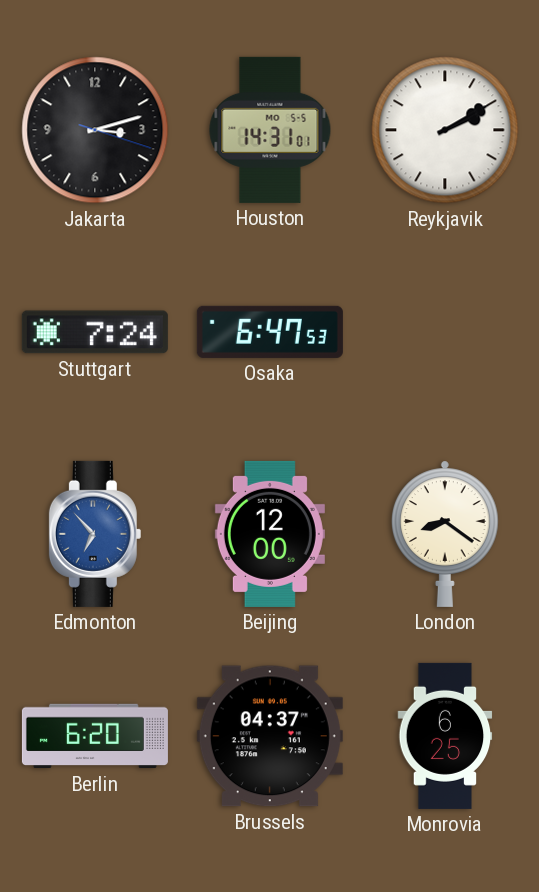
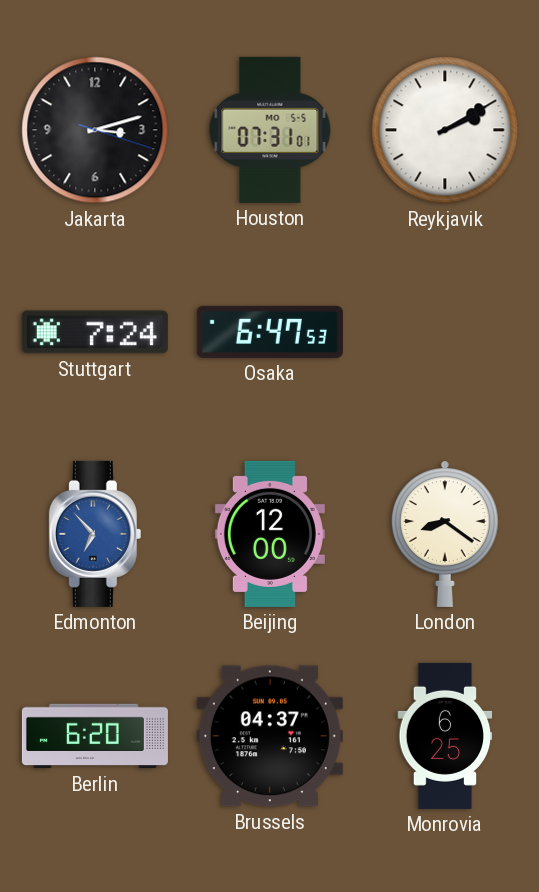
Houston: 14:31 -> 07:31
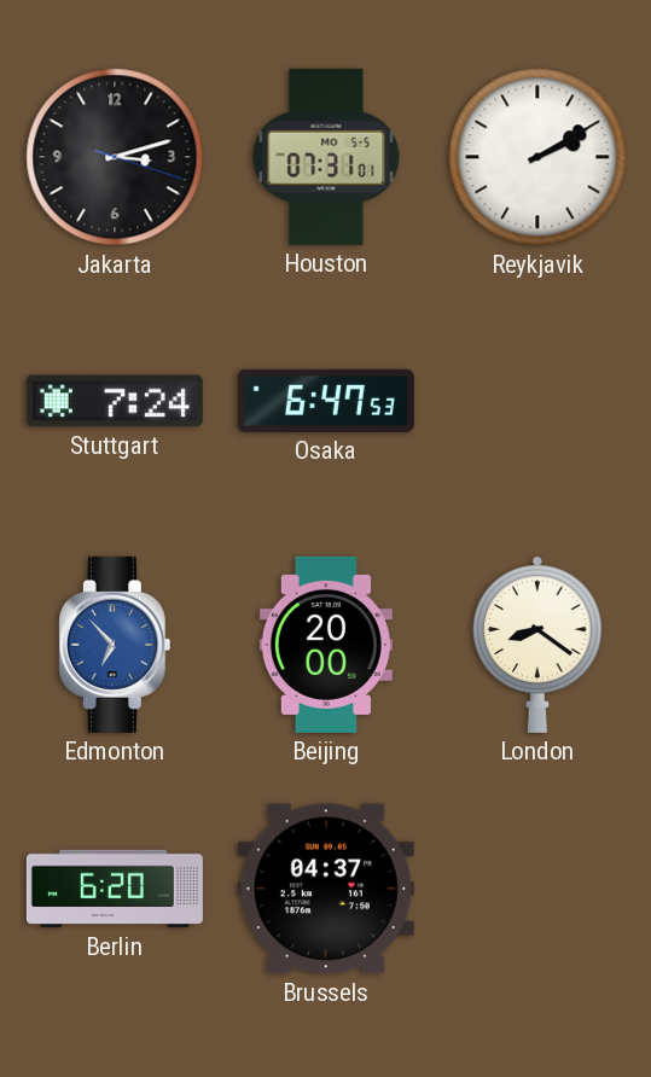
Beijing: 12:00 -> 20:00
Monrovia: 6:25 -> none
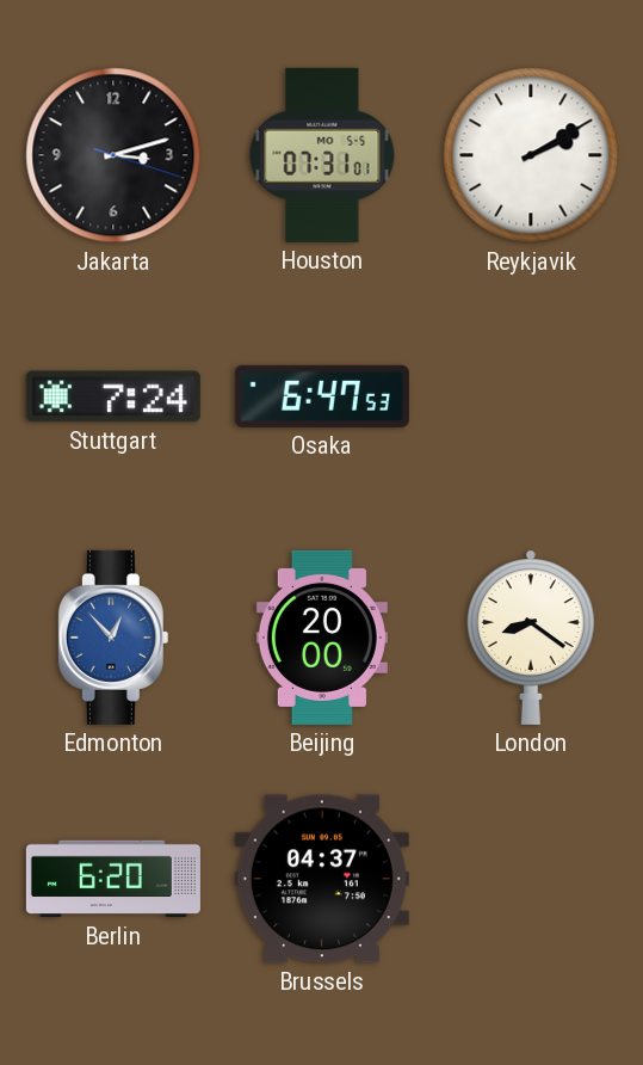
Edmonton: 6:53 -> 12:53
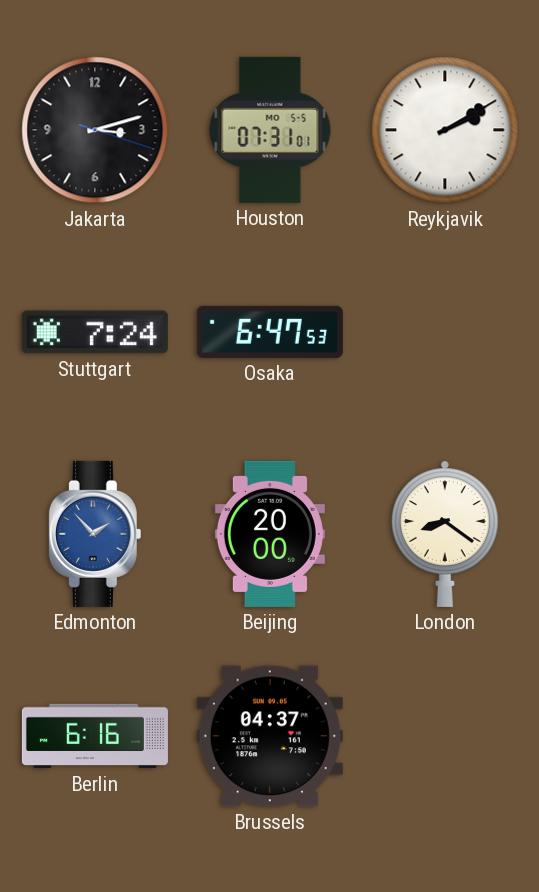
Edmonton: 12:53 -> 1:53
Berlin: 6:20 -> 6:16
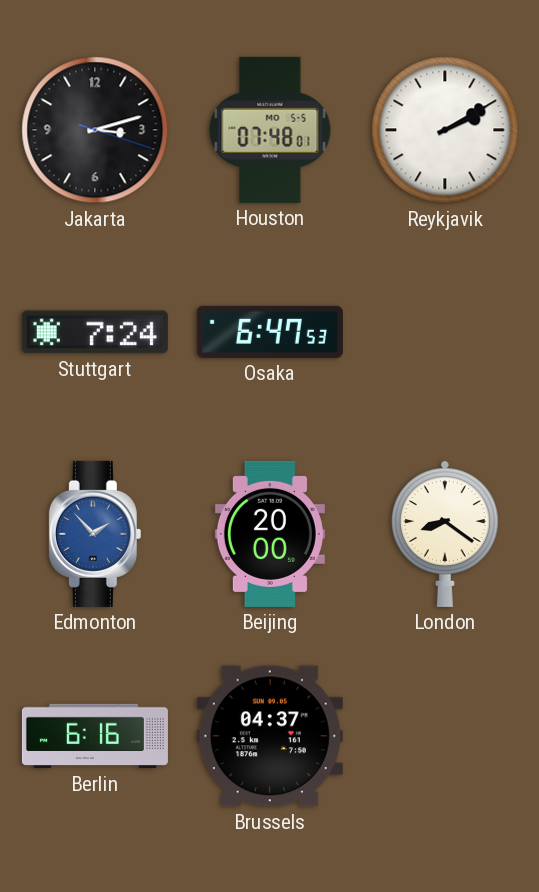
Houston: 07:31 -> 07:48
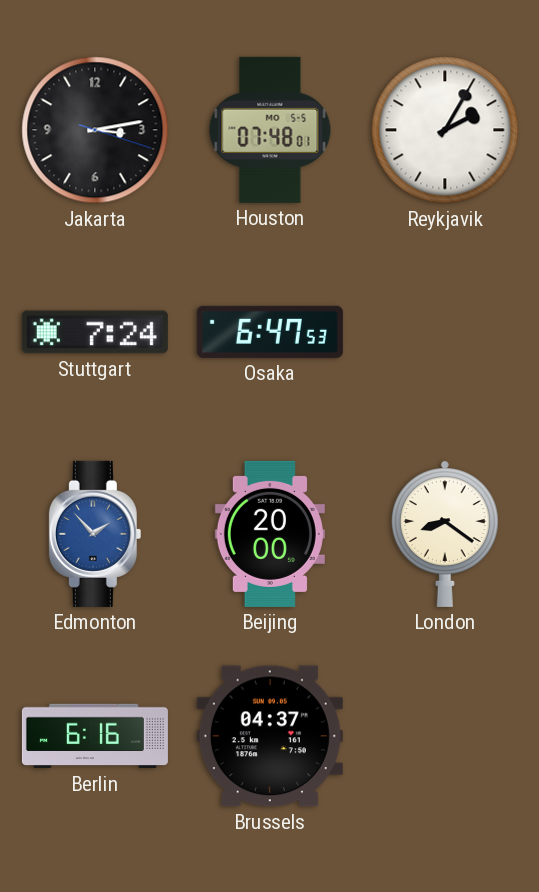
Jakarta: 3:12 -> 3:13
Reykjavik: 2:10 -> 2:05
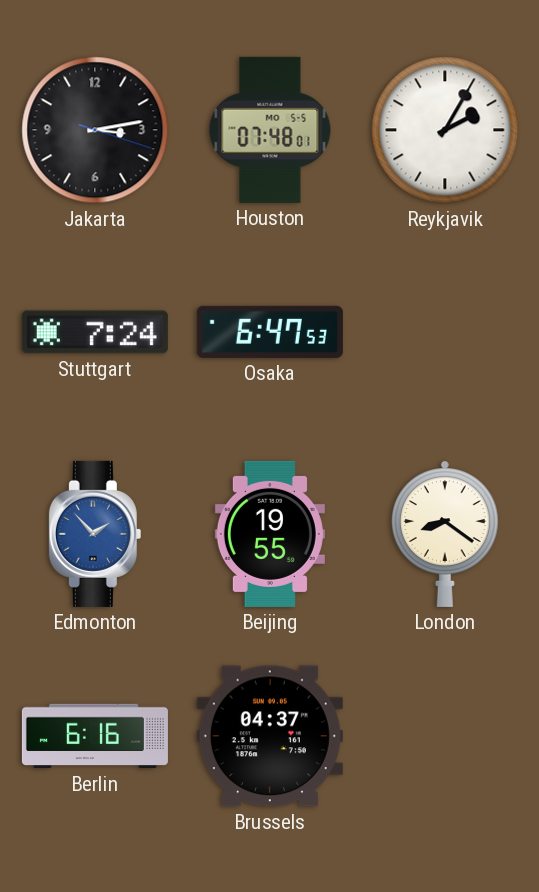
Beijing: 20:00 -> 19:55
